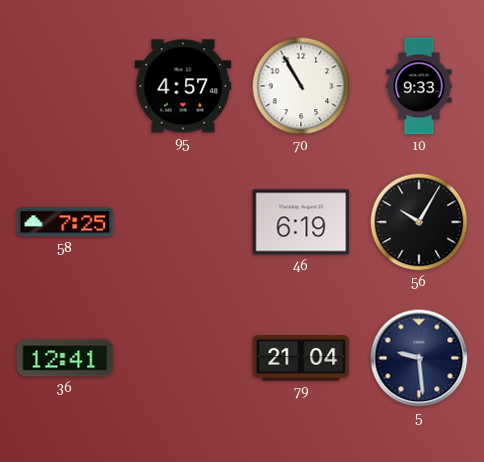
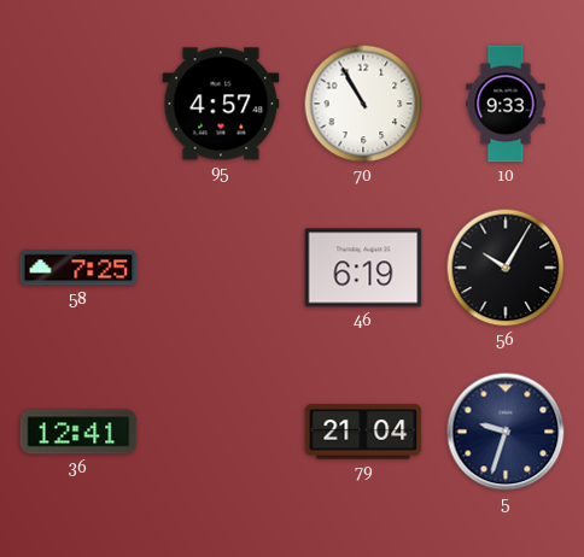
5: 9:29 -> 9:33
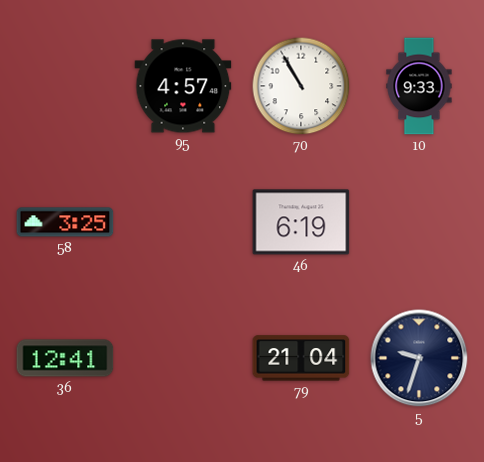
58: 7:25 -> 3:25
56: 10:05 -> none
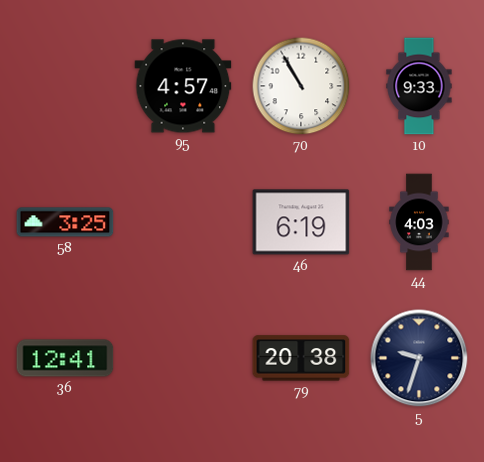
44: none -> 4:03
79: 21:04 -> 20:38
